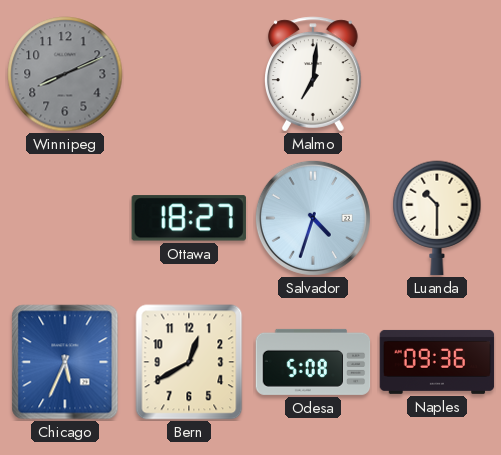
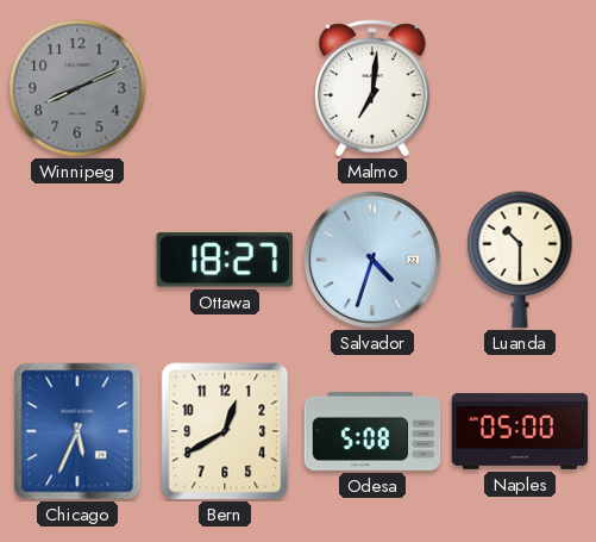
Naples: 09:36 -> 05:00
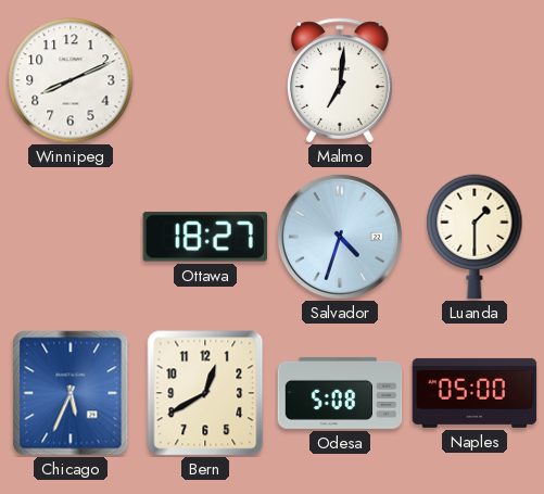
Winnipeg dial: grey -> white
Luanda: 10:30 -> 1:30
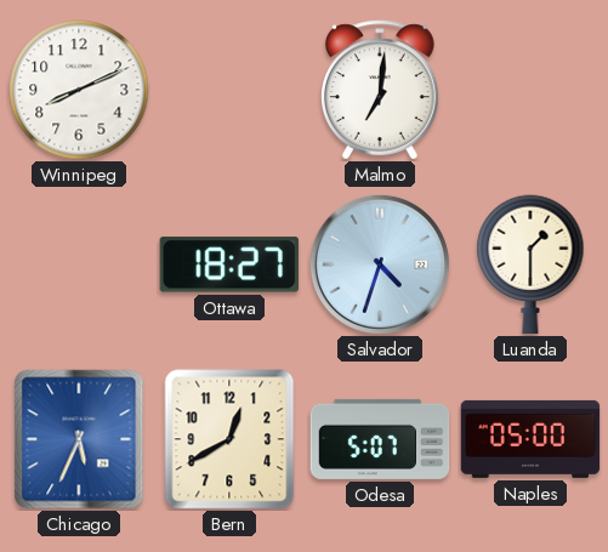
Odesa: 5:08 -> 5:07
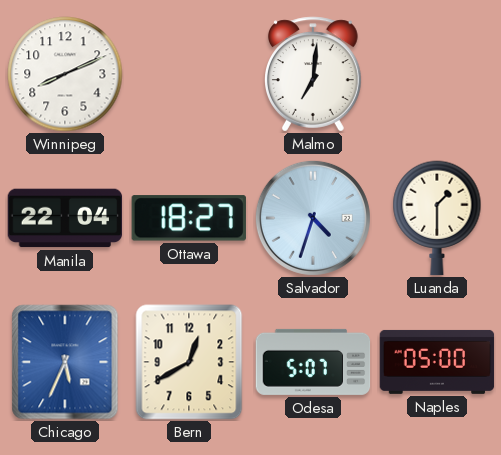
Manila: none -> 22:04
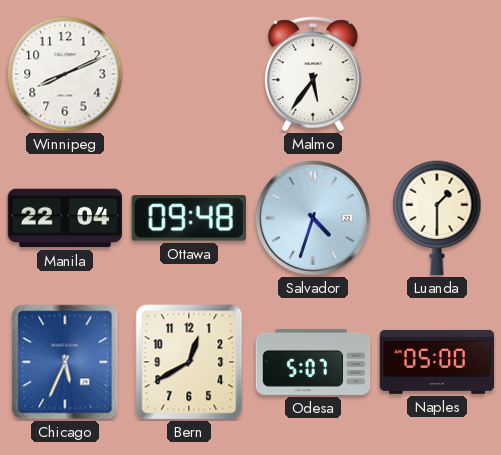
Malmo: 7:01 -> 5:36
Ottawa: 18:27 -> 09:48
